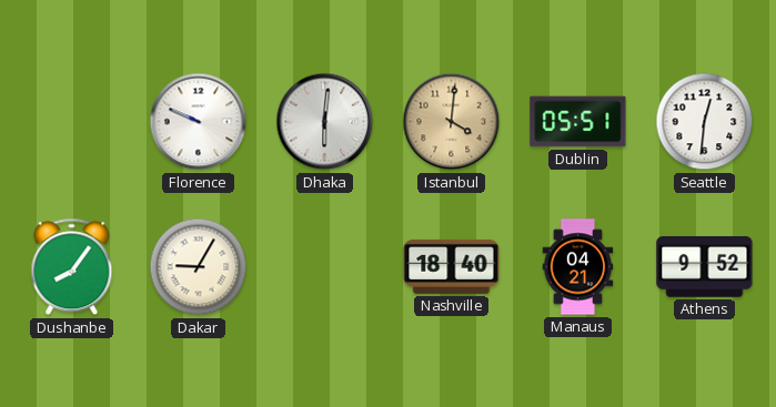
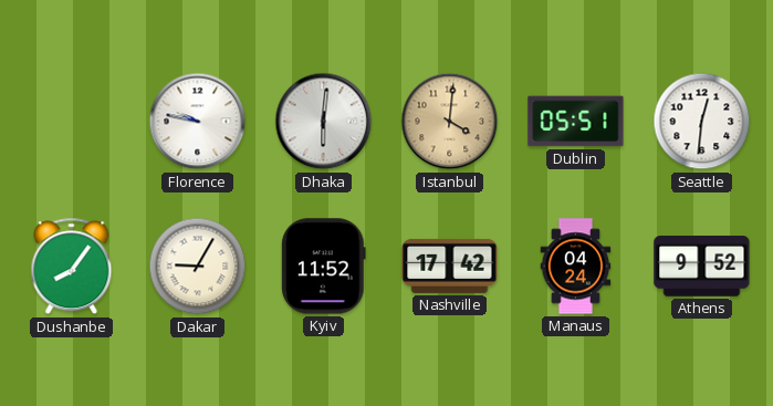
Florence: 9:49 -> 9:47
Kyiv: none -> 11:52
Nashville: 18:40 -> 17:42
Manaus: 04:21 -> 04:24
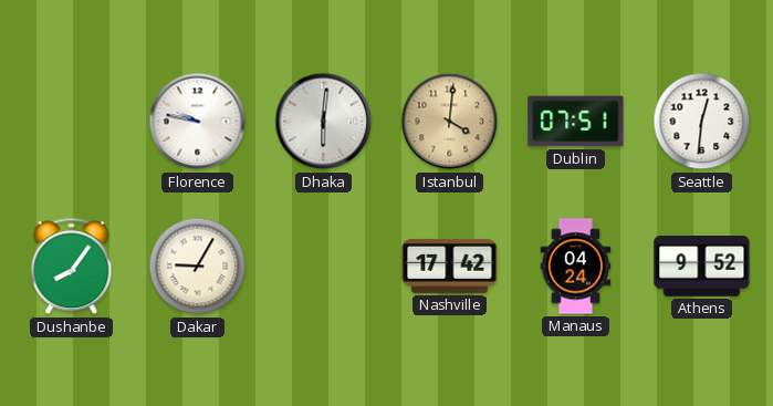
Dublin: 05:51 -> 07:51
Kyiv: 11:52 -> none
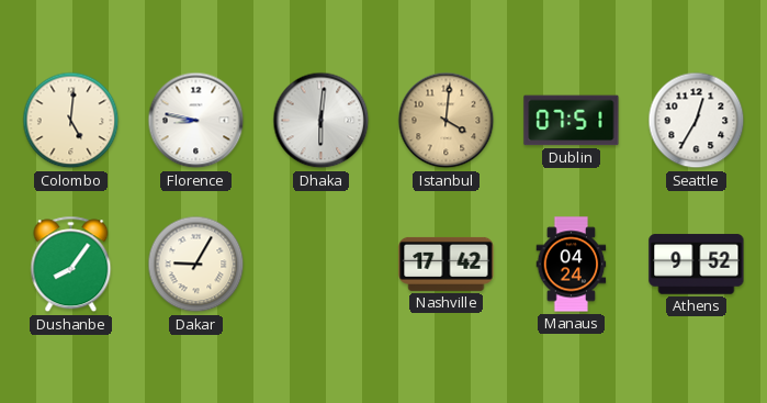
Colombo: none -> 5:01
Florence: 9:47 -> 8:47
Seattle: 12:31 -> 12:35
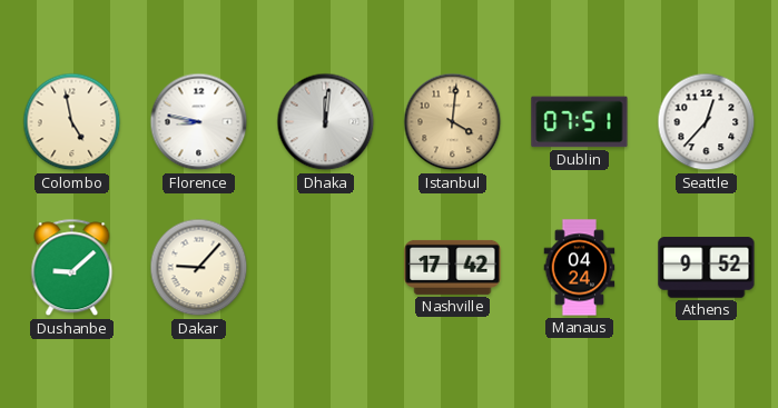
Colombo: 5:01 -> 4:58
Dhaka: 6:01 -> 12:01
Seattle: 12:35 -> 12:37
Dushanbe: 8:06 -> 9:08
Dakar: 9:05 -> 9:07
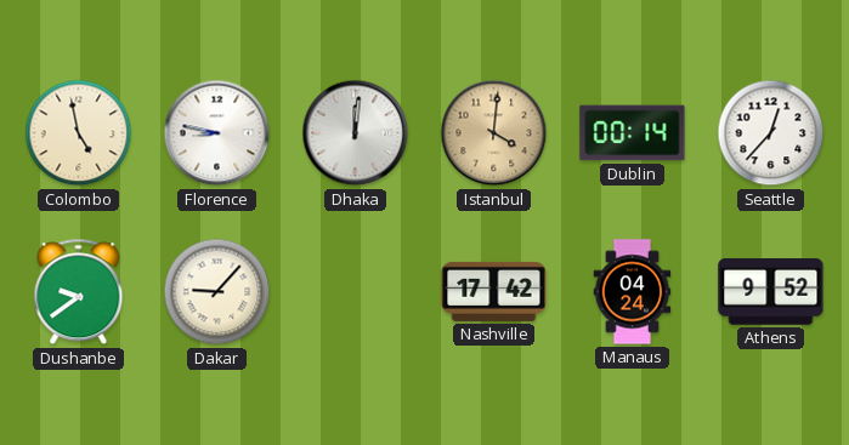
Dublin: 07:51 -> 00:14
Dushanbe: 9:08 -> 9:39
